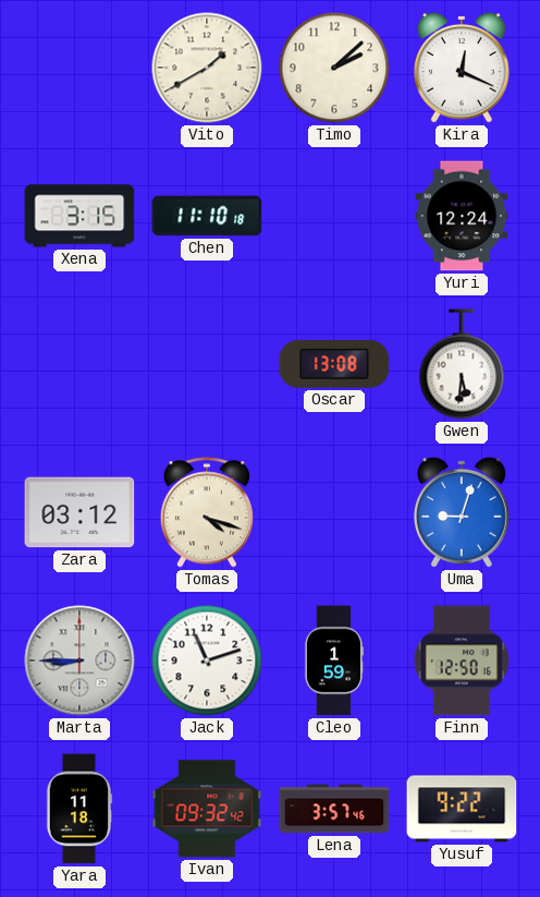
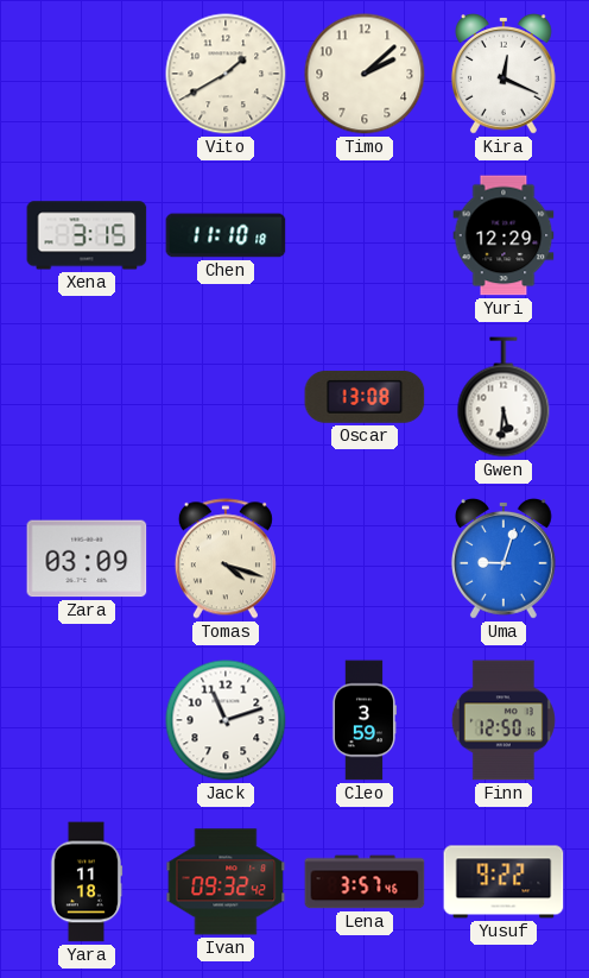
Yuri: 12:24 -> 12:29
Zara: 03:12 -> 03:09
Marta: 8:45 -> none
Cleo: 1:59 -> 3:59
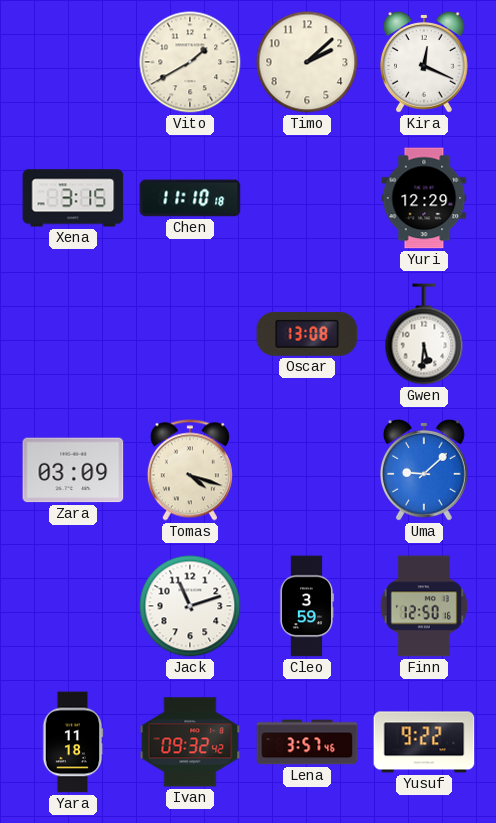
Uma: 9:03 -> 9:08
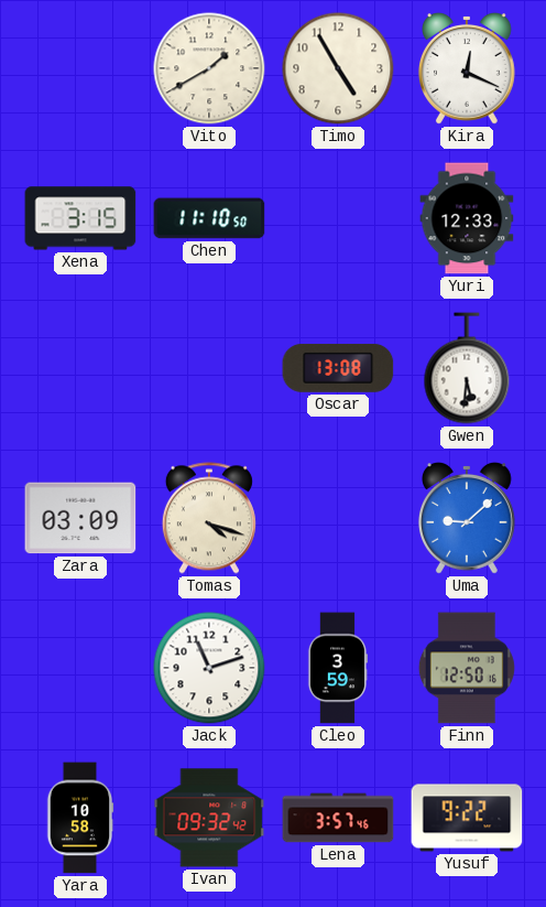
Timo: 2:08 -> 4:55
Chen: 11:10:18 -> 11:10:50
Yuri: 12:29 -> 12:33
Yara: 11:18 -> 10:58
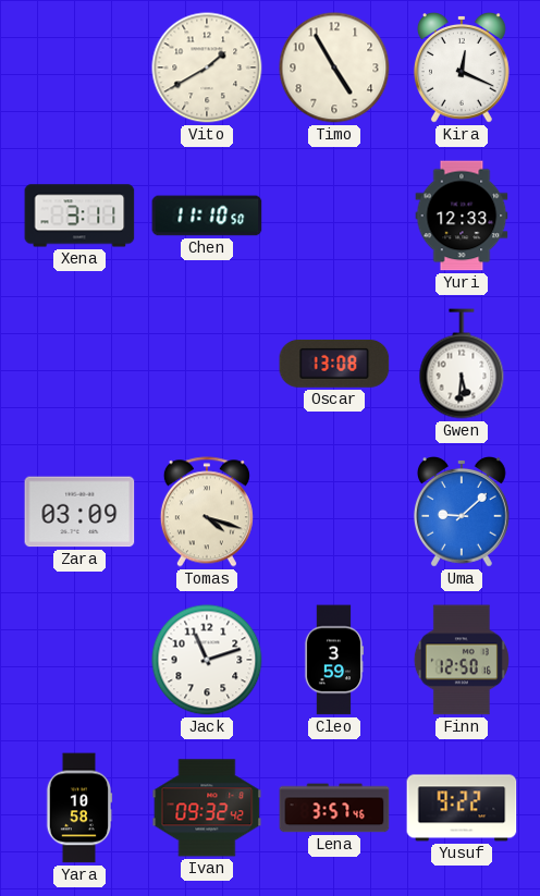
Xena: 3:15 -> 3:11
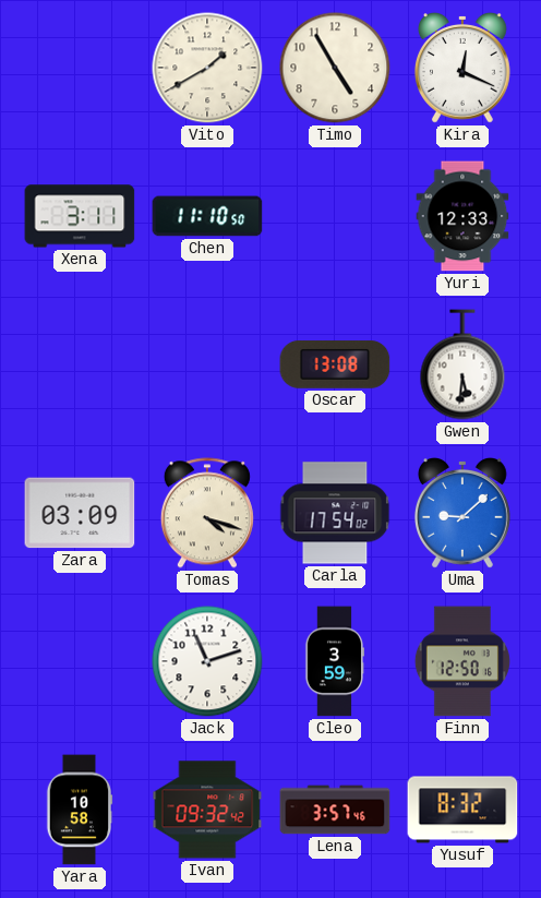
Carla: none -> 17:54
Yusuf: 9:22 -> 8:32
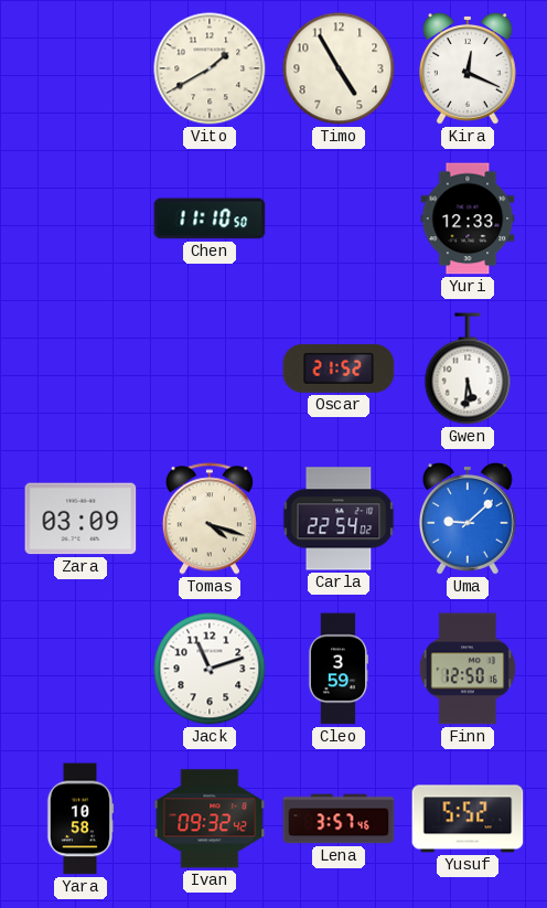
Xena: 3:11 -> none
Oscar: 13:08 -> 21:52
Carla: 17:54 -> 22:54
Yusuf: 8:32 -> 5:52
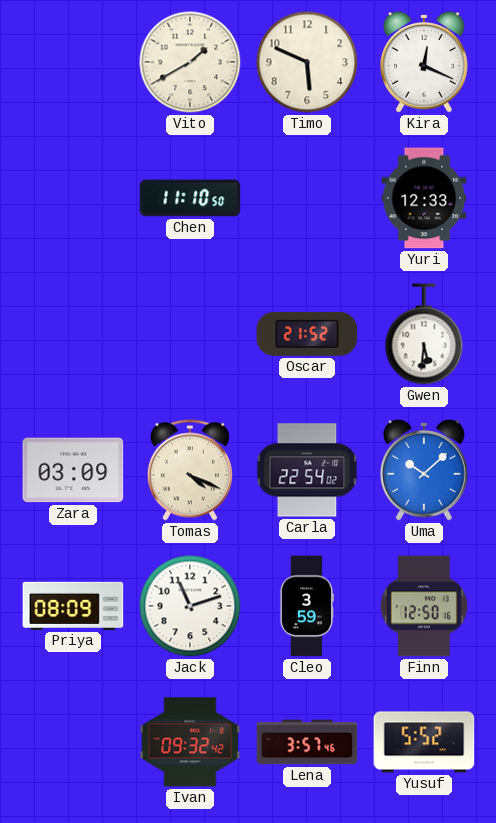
Timo: 4:55 -> 5:49
Tomas: 4:18 -> 4:19
Uma: 9:08 -> 10:08
Priya: none -> 08:09
Yara: 10:58 -> none
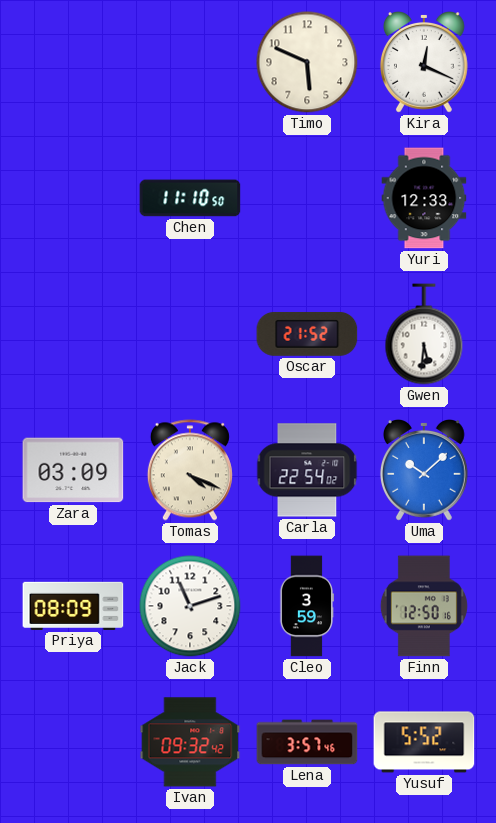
Vito: 1:40 -> none
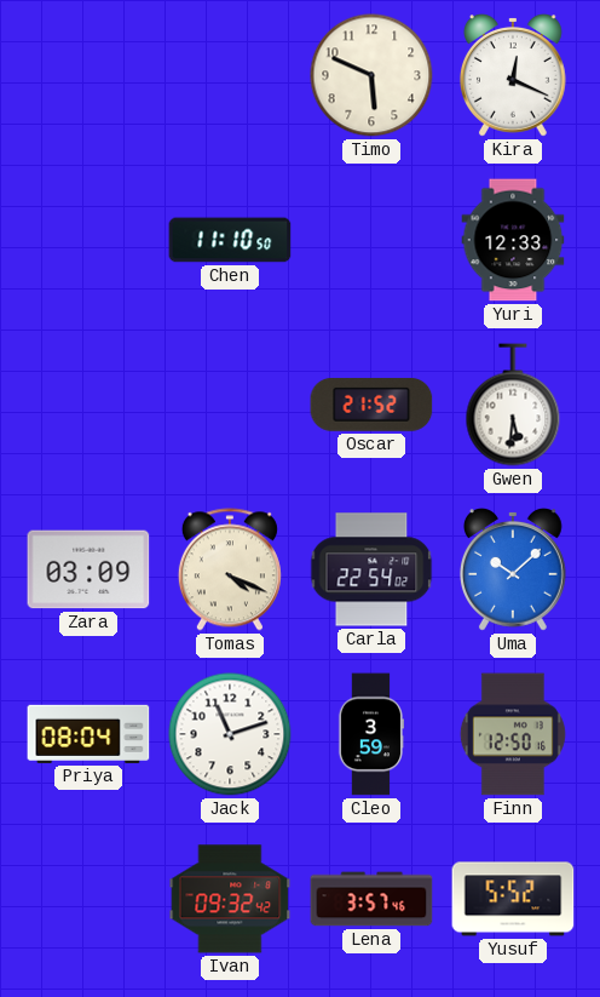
Priya: 08:09 -> 08:04
